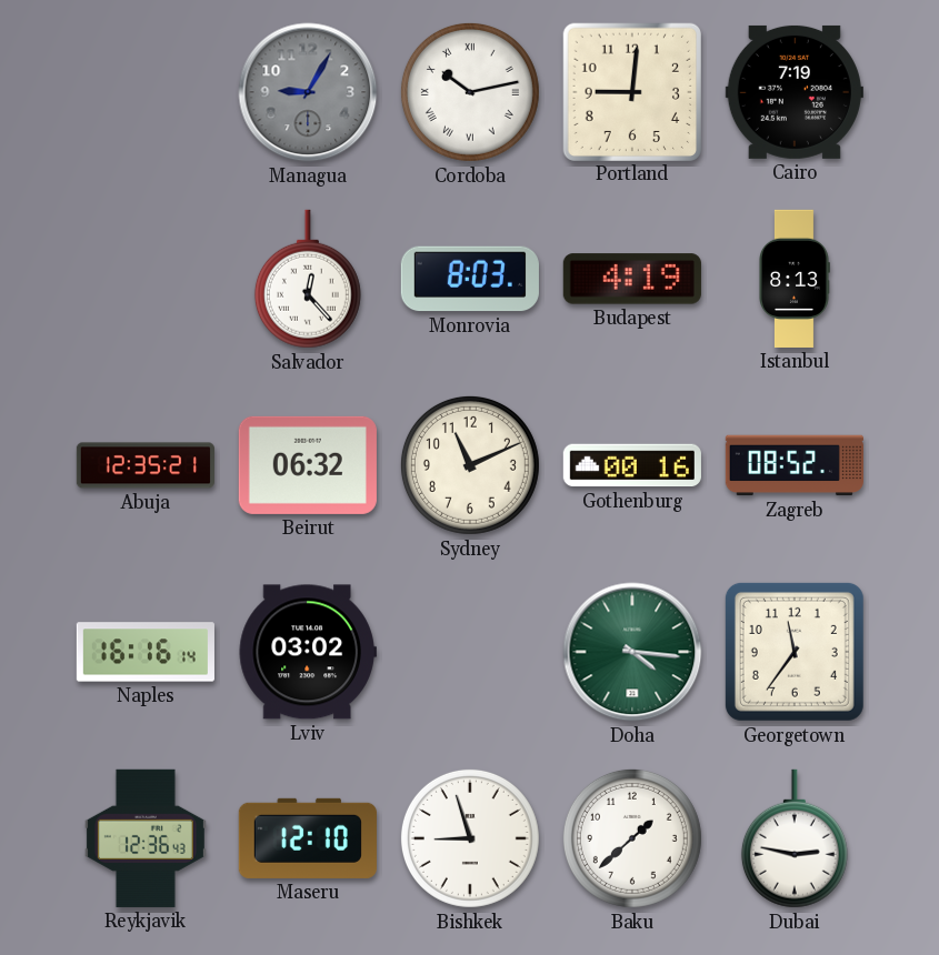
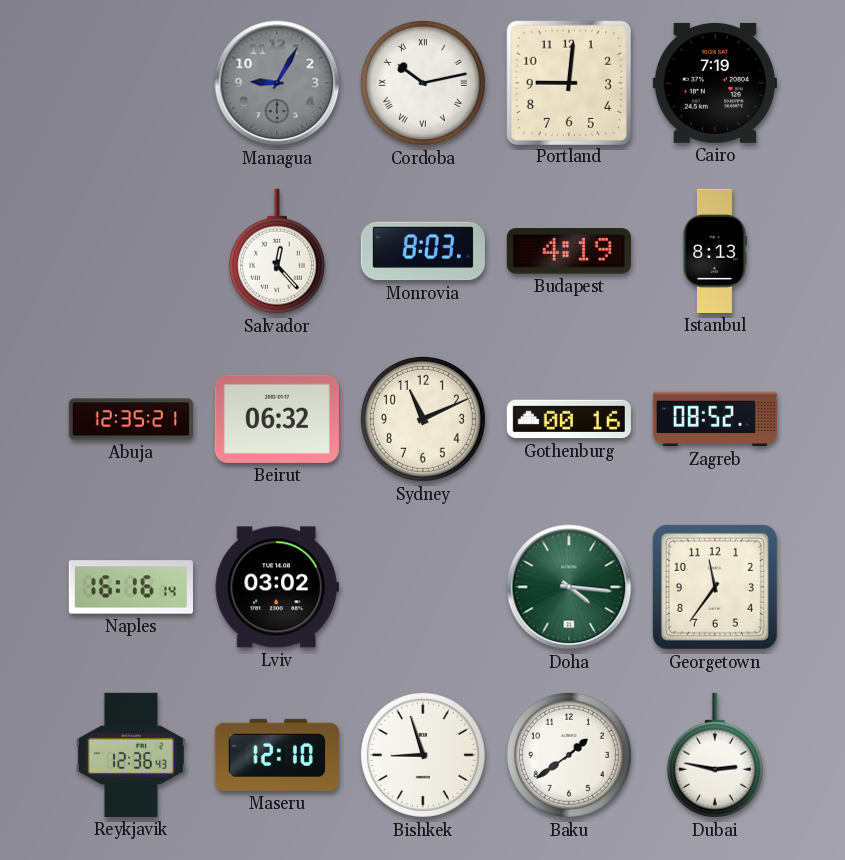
Baku: 1:38 -> 1:39
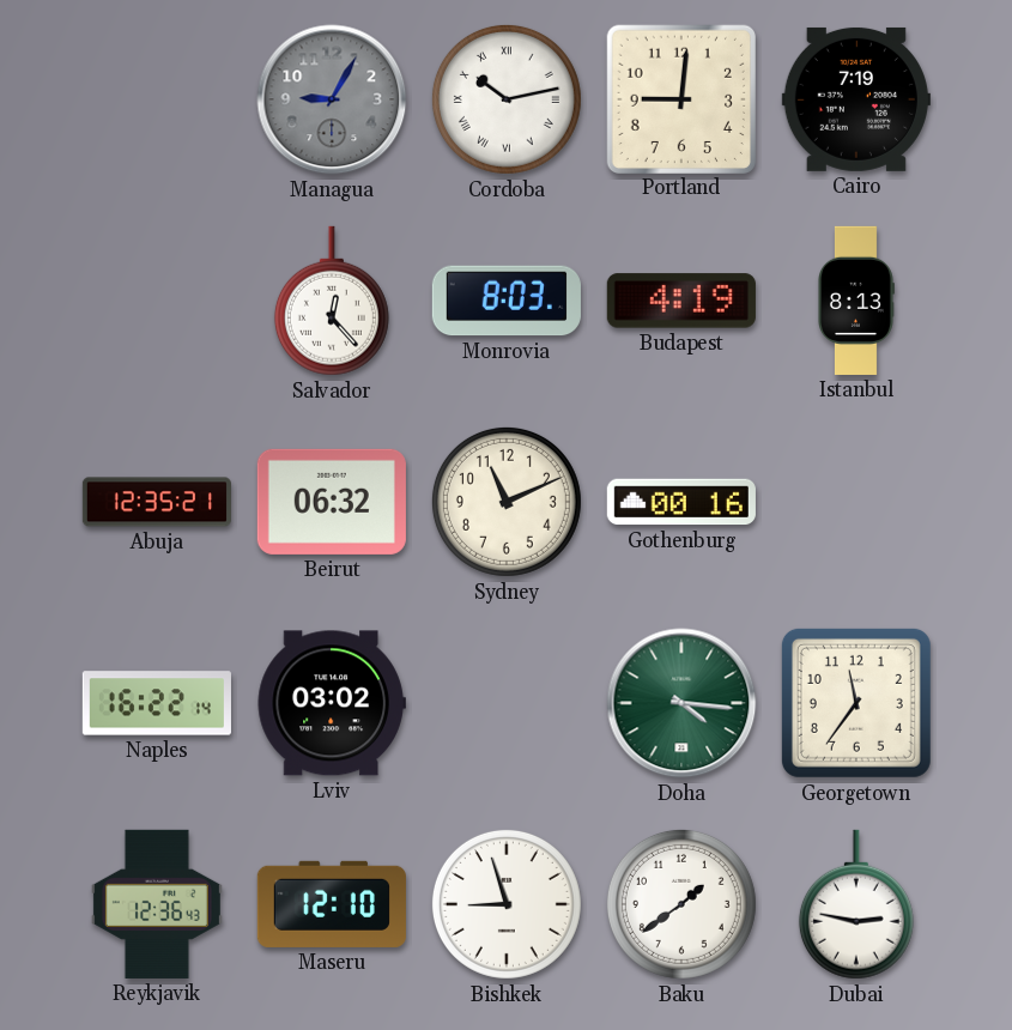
Zagreb: 08:52 -> none
Naples: 16:16 -> 16:22
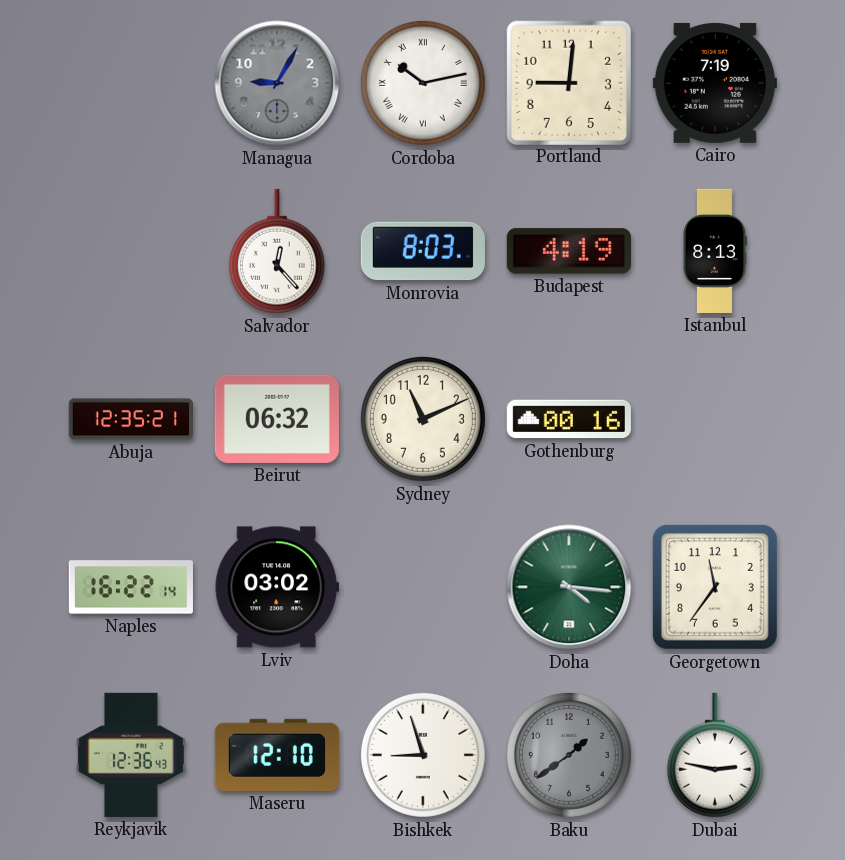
Baku dial: white -> grey
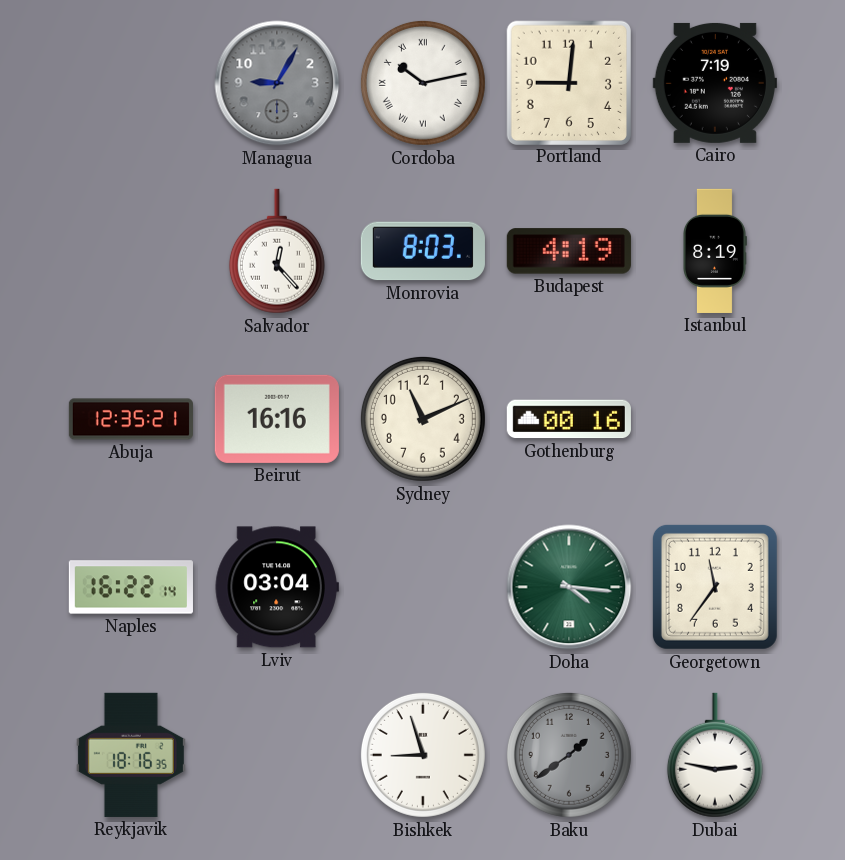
Istanbul: 8:13 -> 8:19
Beirut: 06:32 -> 16:16
Lviv: 03:02 -> 03:04
Reykjavik: 12:36 -> 18:16
Maseru: 12:10 -> none
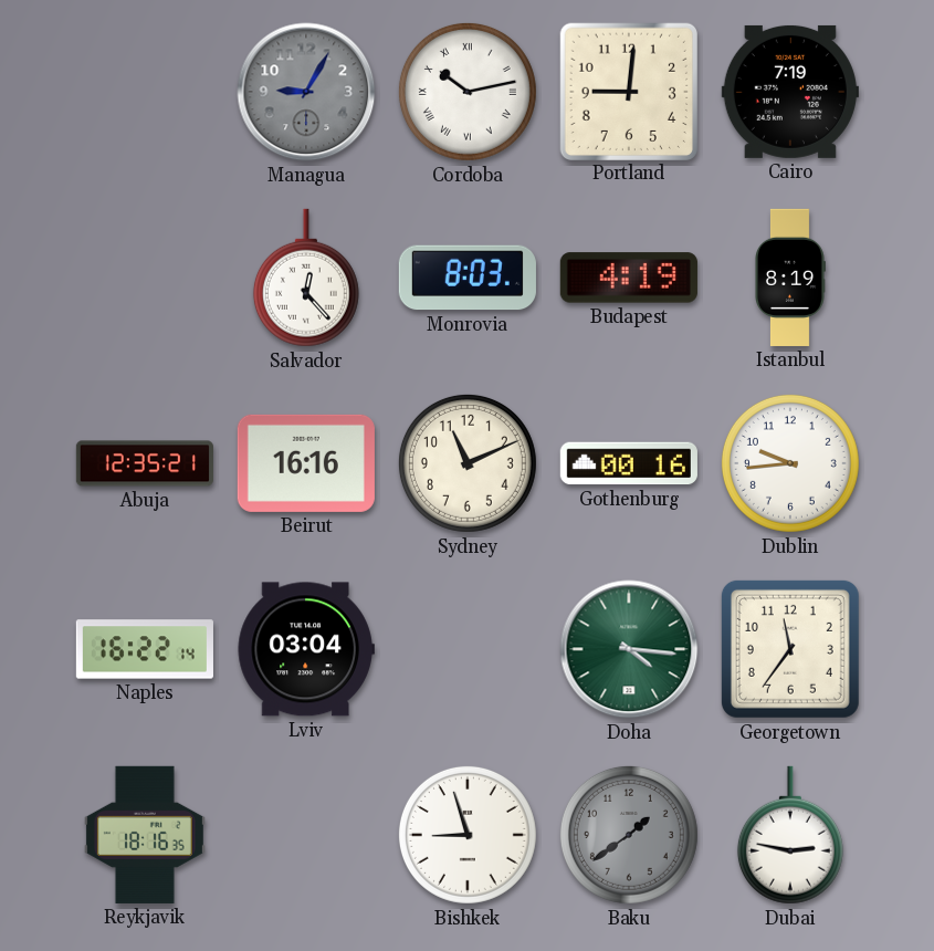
Dublin: none -> 9:44
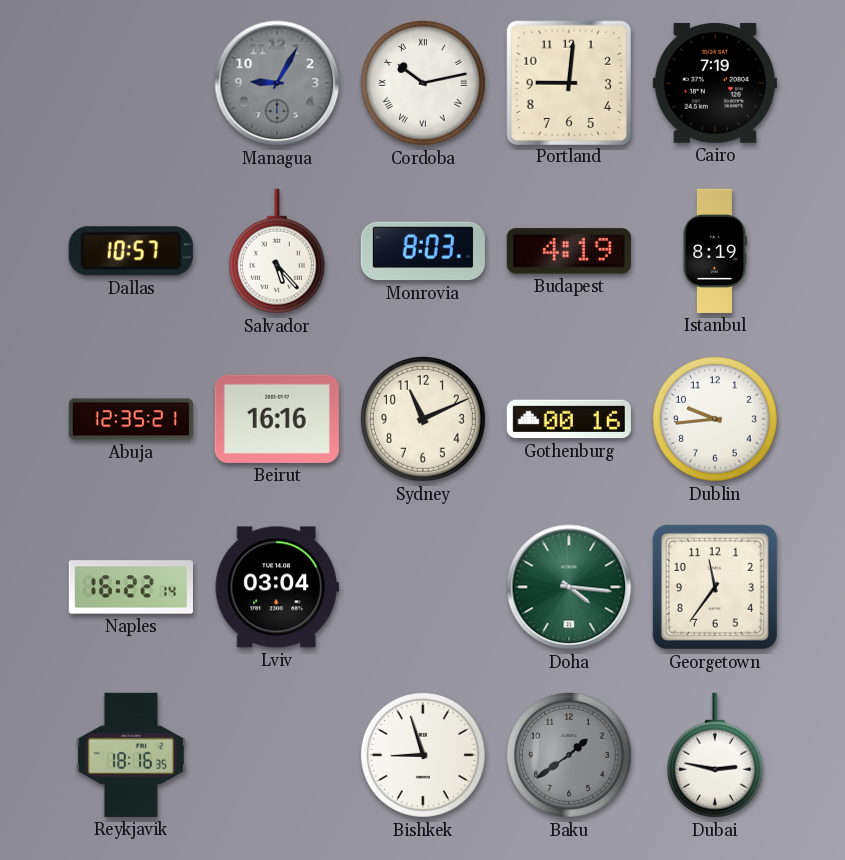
Dallas: none -> 10:57
Salvador: 12:23 -> 5:23
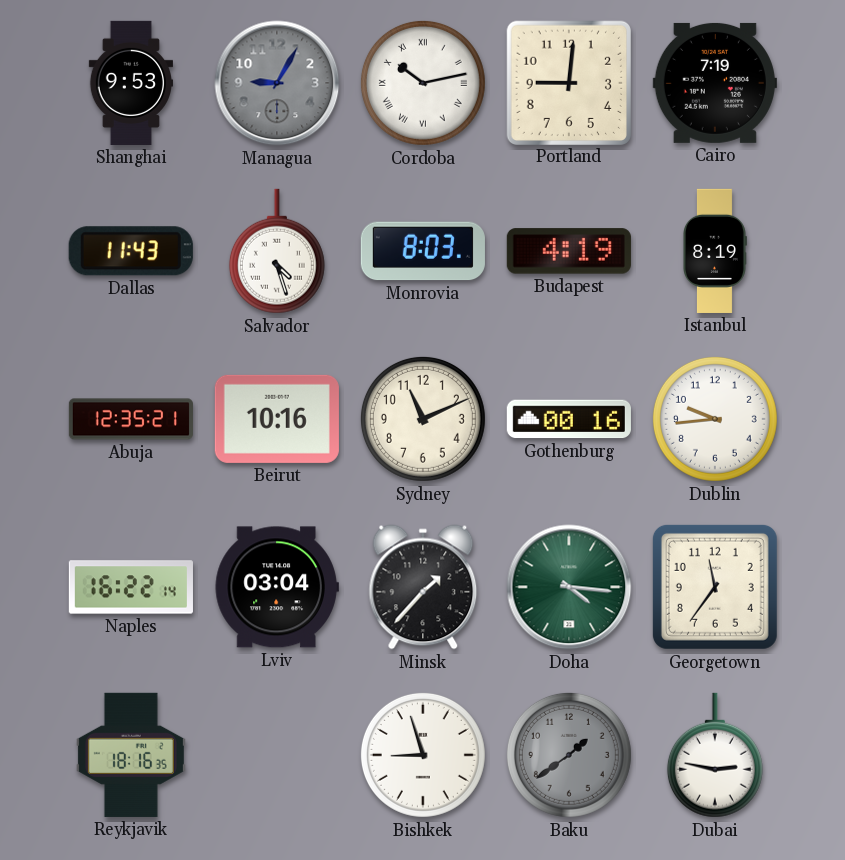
Shanghai: none -> 9:53
Dallas: 10:57 -> 11:43
Salvador: 5:23 -> 4:27
Beirut: 16:16 -> 10:16
Minsk: none -> 1:37
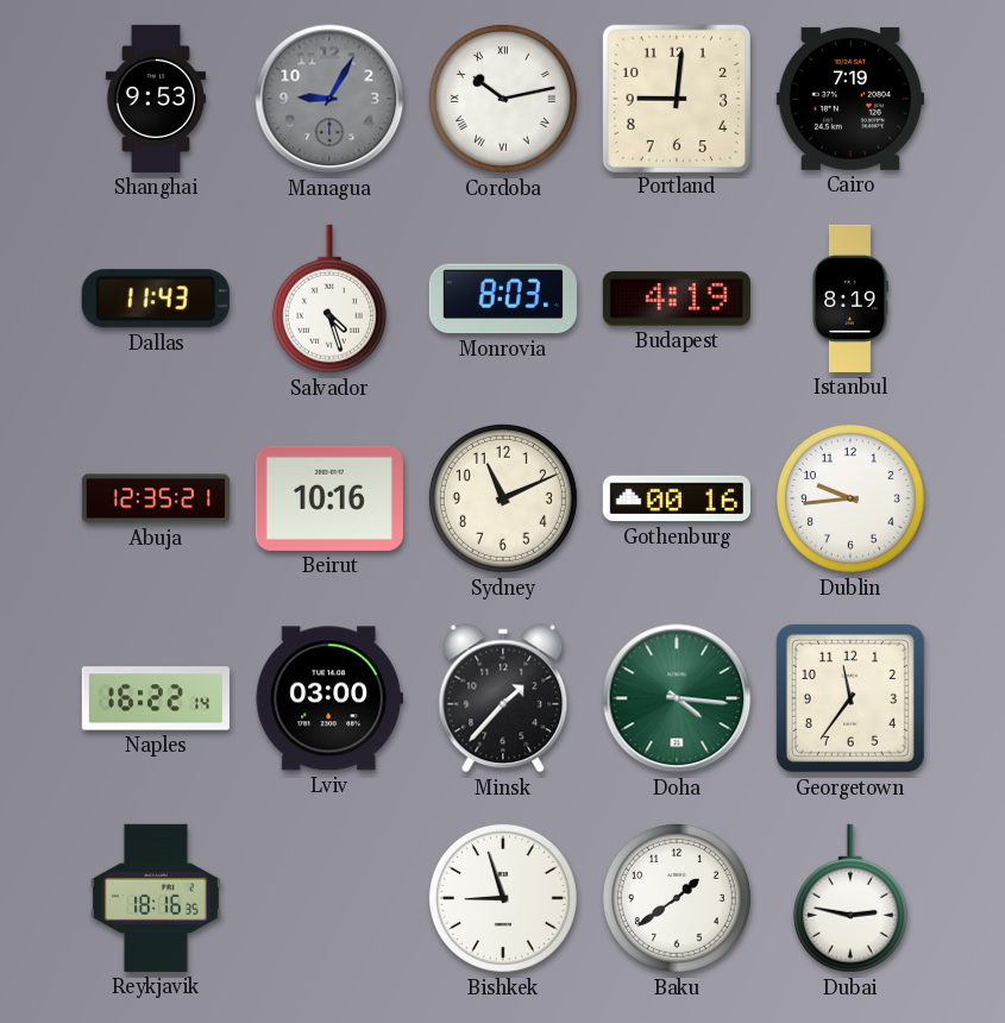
Lviv: 03:04 -> 03:00
Baku dial: grey -> white
